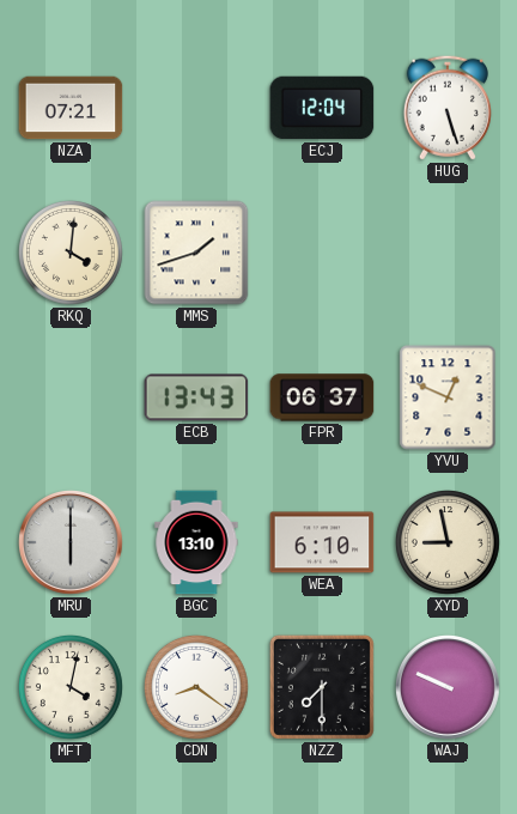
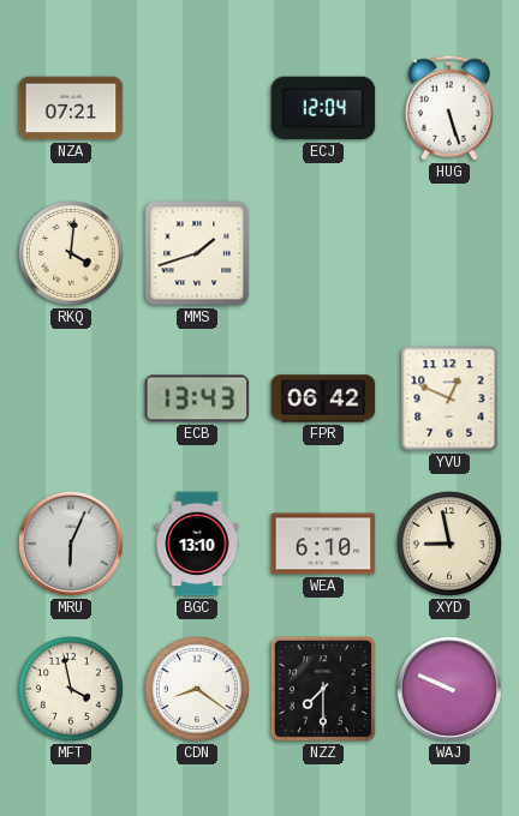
FPR: 06:37 -> 06:42
MRU: 6:00 -> 6:04
MFT: 4:02 -> 3:58
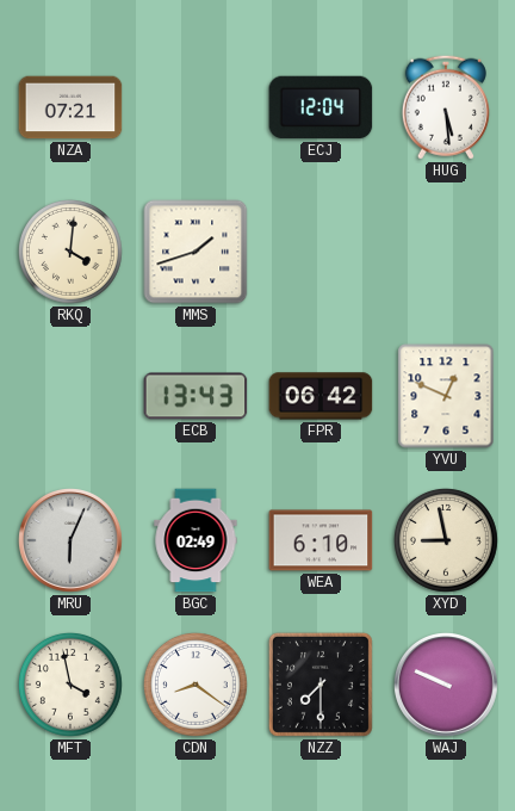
HUG: 5:27 -> 5:29
BGC: 13:10 -> 02:49
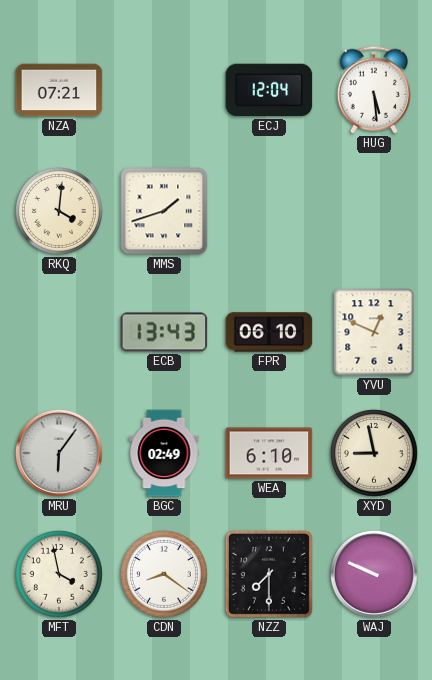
FPR: 06:42 -> 06:10
MRU: 6:04 -> 6:06
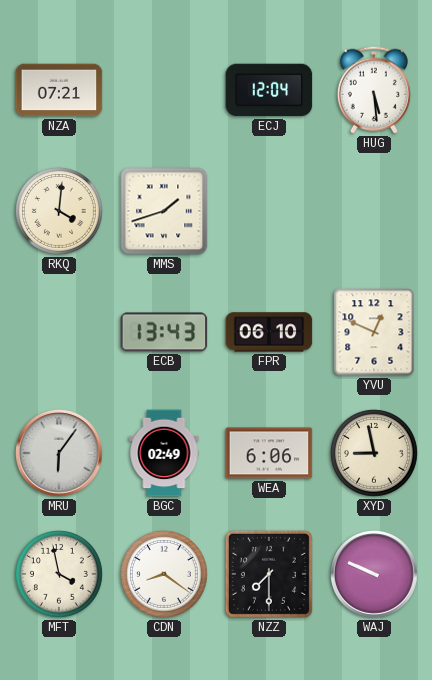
WEA: 6:10 -> 6:06
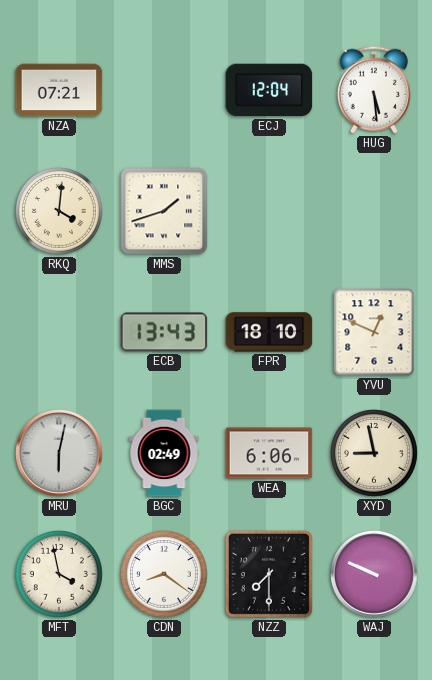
FPR: 06:10 -> 18:10
MRU: 6:06 -> 6:02
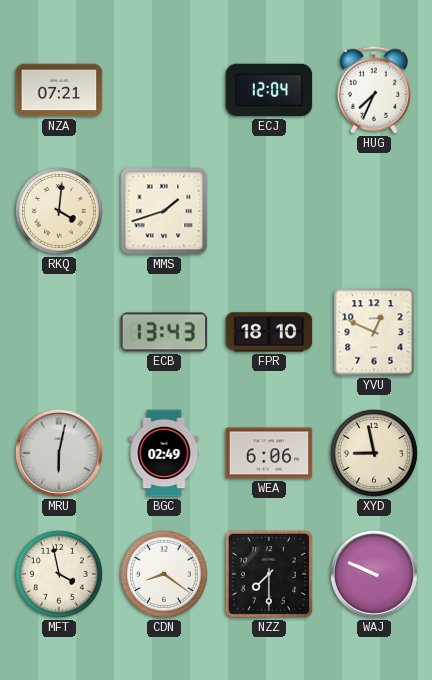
HUG: 5:29 -> 7:34
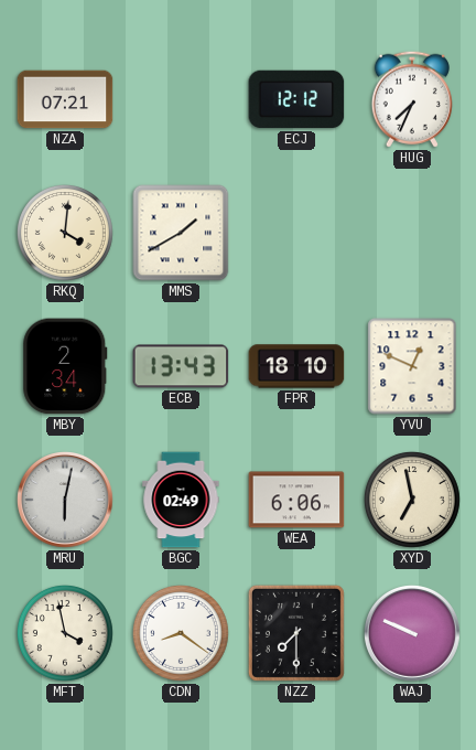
ECJ: 12:04 -> 12:12
MMS: 1:42 -> 1:40
MBY: none -> 2:34
XYD: 8:58 -> 6:58
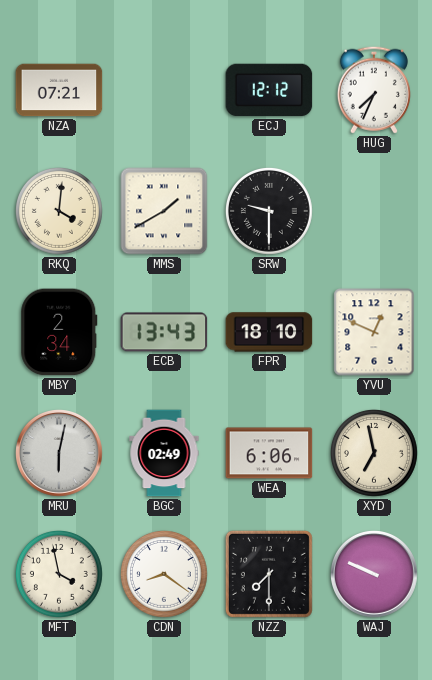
SRW: none -> 9:30
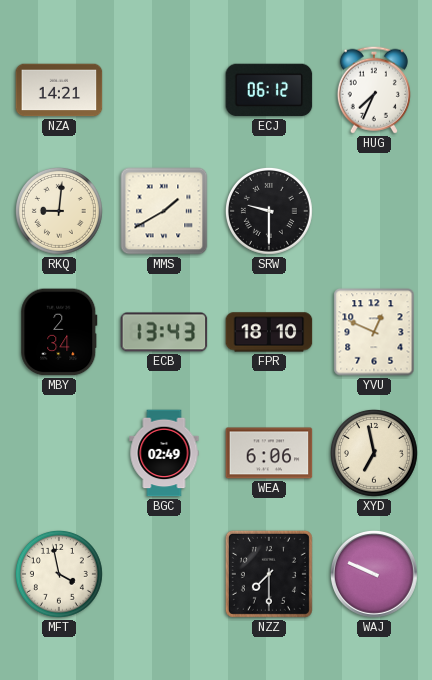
NZA: 07:21 -> 14:21
ECJ: 12:12 -> 06:12
RKQ: 4:01 -> 9:01
MRU: 6:02 -> none
CDN: 8:21 -> none
